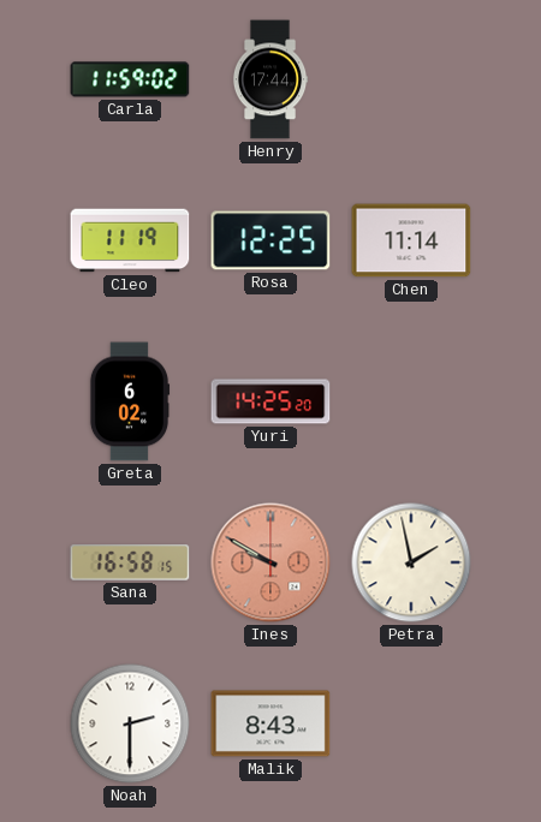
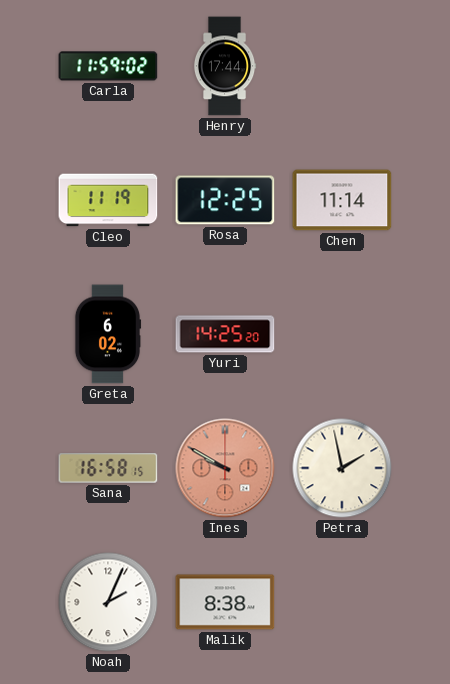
Noah: 2:30 -> 2:04
Malik: 8:43 -> 8:38
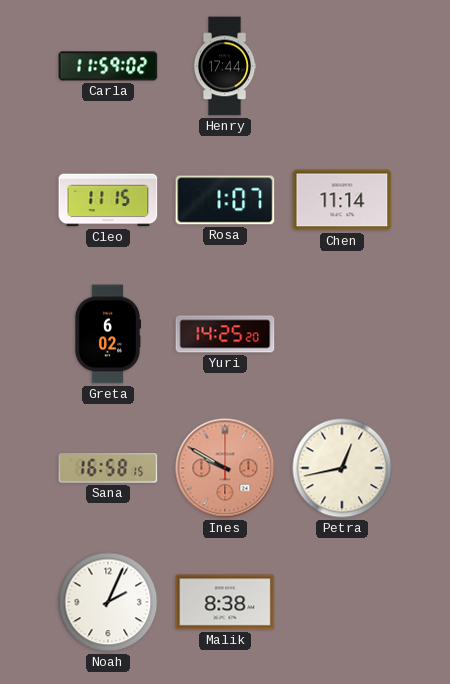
Cleo: 11:19 -> 11:15
Rosa: 12:25 -> 1:07
Petra: 1:58 -> 12:43
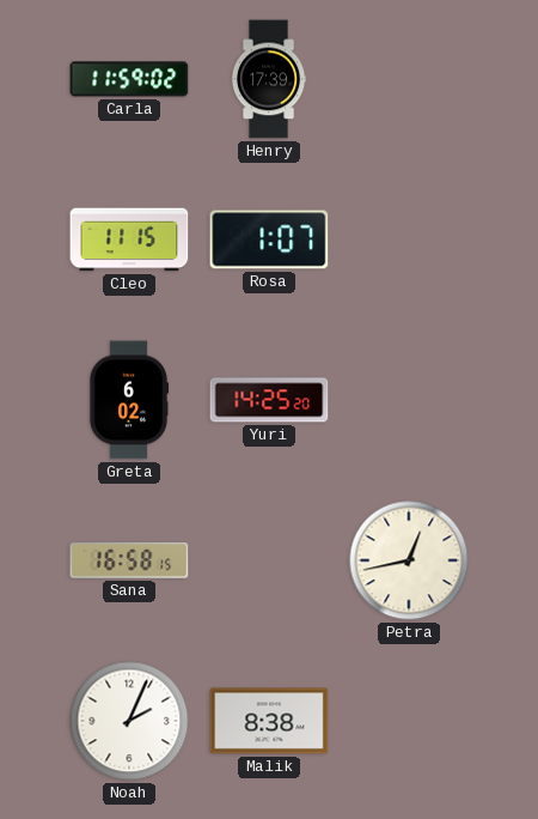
Henry: 17:44 -> 17:39
Chen: 11:14 -> none
Ines: 9:50 -> none
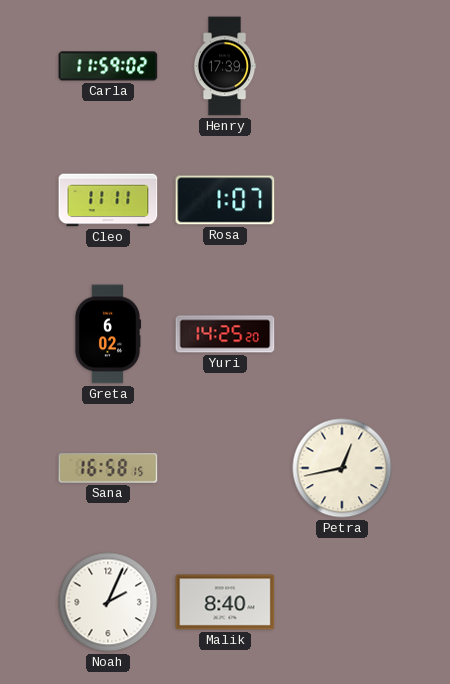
Cleo: 11:15 -> 11:11
Malik: 8:38 -> 8:40
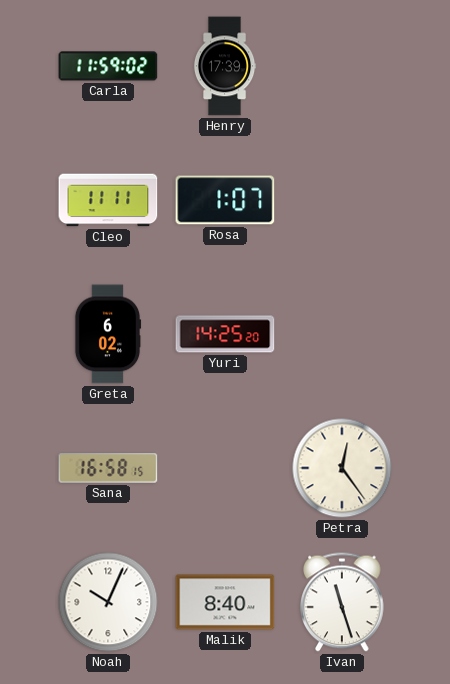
Petra: 12:43 -> 12:24
Noah: 2:04 -> 10:04
Ivan: none -> 11:27
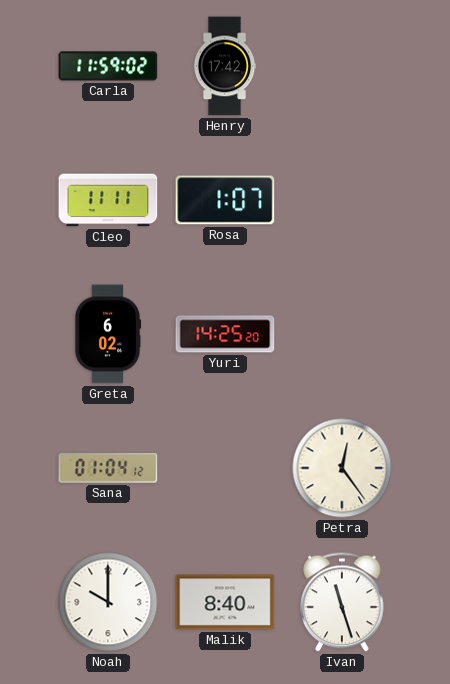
Henry: 17:39 -> 17:42
Sana: 16:58 -> 01:04
Noah: 10:04 -> 10:00
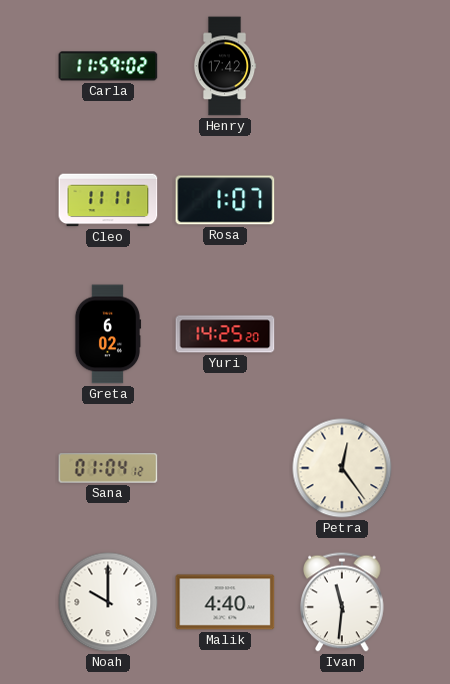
Malik: 8:40 -> 4:40
Ivan: 11:27 -> 11:31
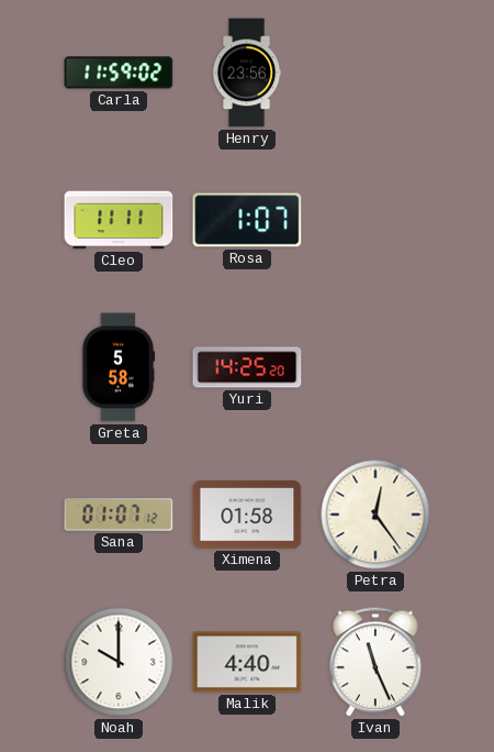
Henry: 17:42 -> 23:56
Greta: 6:02 -> 5:58
Sana: 01:04 -> 01:07
Ximena: none -> 01:58
Ivan: 11:31 -> 11:26
